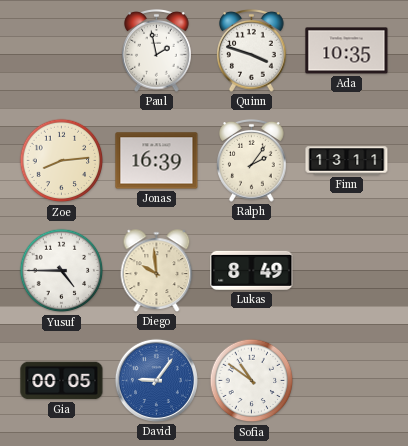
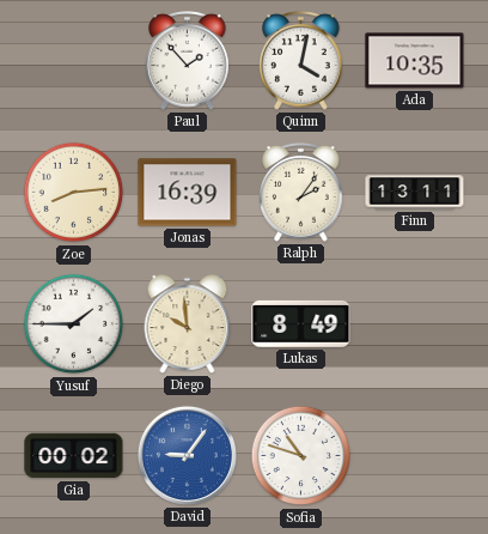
Paul: 1:58 -> 1:53
Quinn: 3:48 -> 4:02
Yusuf: 4:45 -> 1:45
Gia: 00:05 -> 00:02
Sofia: 10:51 -> 10:48
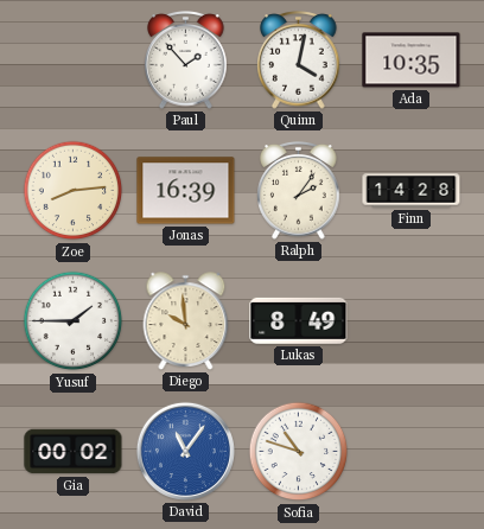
Finn: 13:11 -> 14:28
David: 9:06 -> 11:06
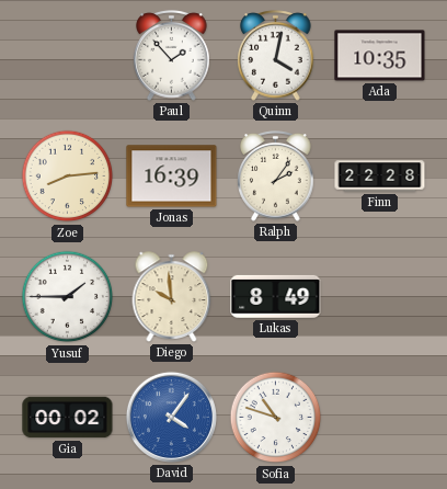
Finn: 14:28 -> 22:28
David: 11:06 -> 4:06
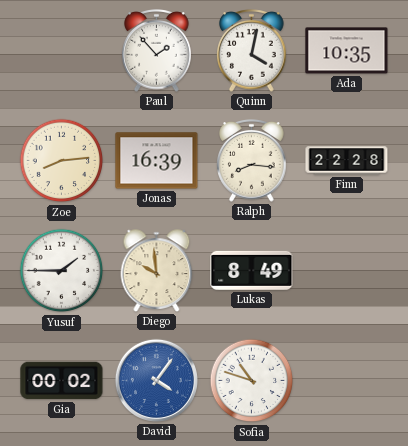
Ralph: 2:06 -> 8:16
